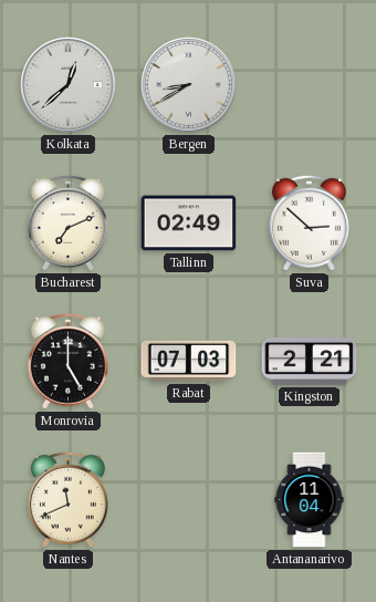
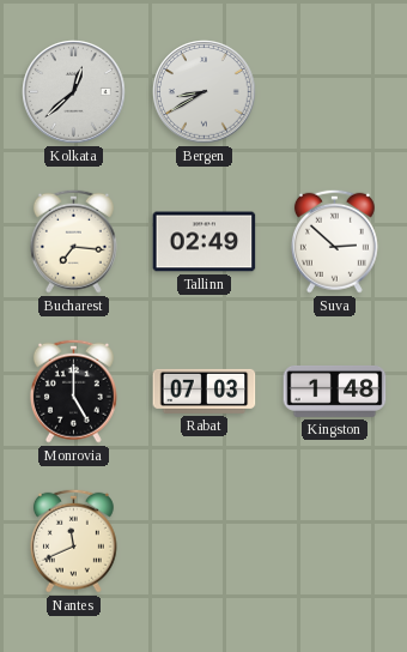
Bucharest: 7:11 -> 7:16
Kingston: 2:21 -> 1:48
Antananarivo: 11:04 -> none
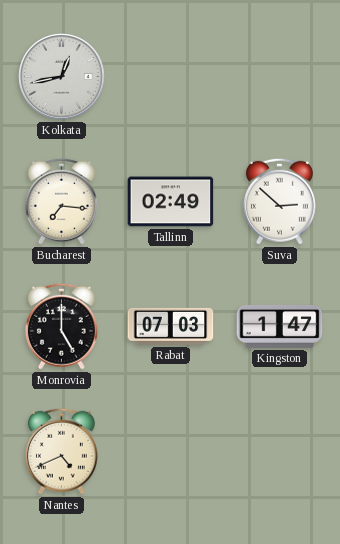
Kolkata: 12:38 -> 12:43
Bergen: 8:40 -> none
Kingston: 1:48 -> 1:47
Nantes: 11:41 -> 4:41
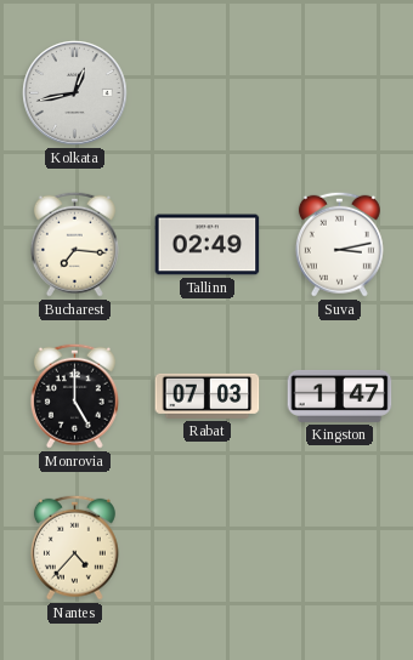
Suva: 2:52 -> 3:13
Nantes: 4:41 -> 4:37
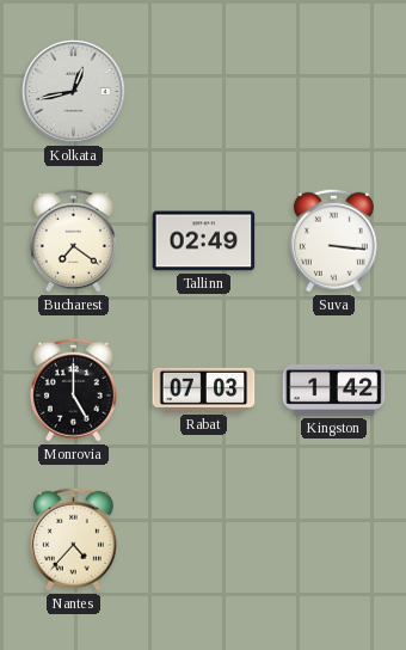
Bucharest: 7:16 -> 7:21
Suva: 3:13 -> 3:16
Kingston: 1:47 -> 1:42
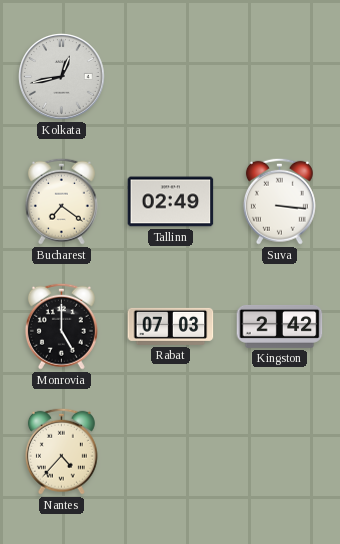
Kingston: 1:42 -> 2:42
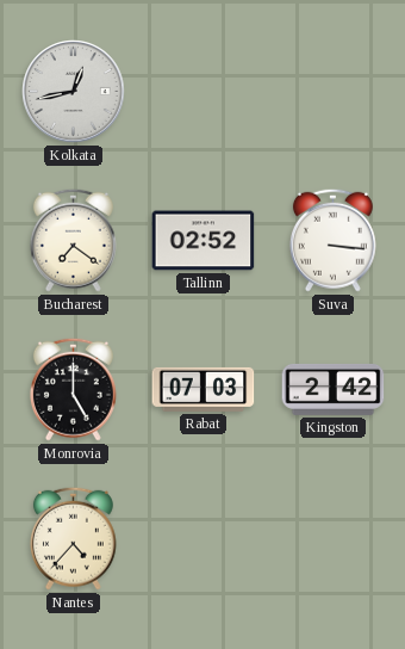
Tallinn: 02:49 -> 02:52
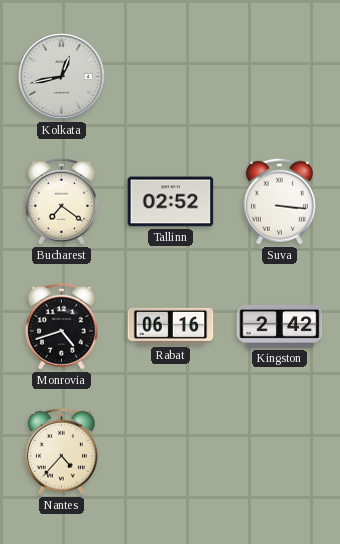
Monrovia: 5:00 -> 4:42
Rabat: 07:03 -> 06:16
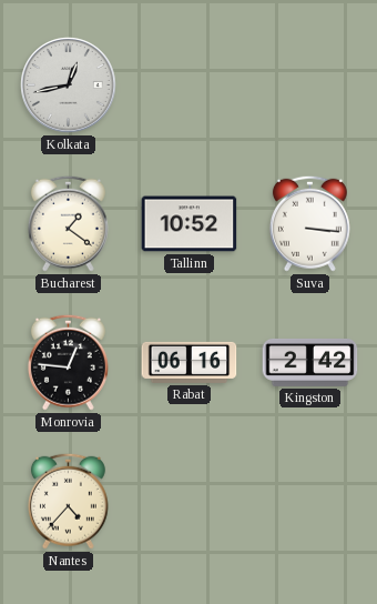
Bucharest: 7:21 -> 1:21
Tallinn: 02:52 -> 10:52
Monrovia: 4:42 -> 12:46
